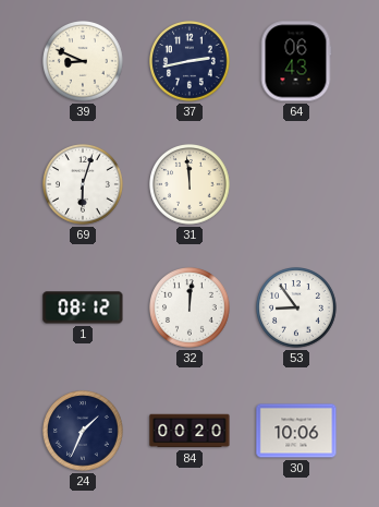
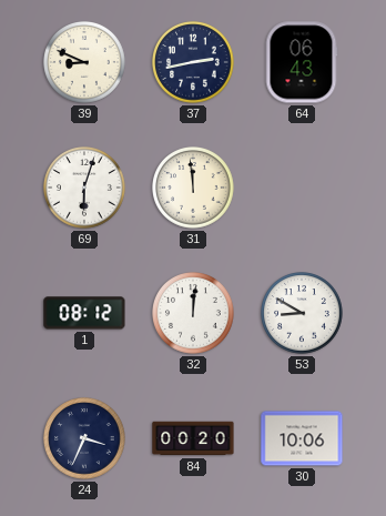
53: 8:54 -> 8:50
24: 1:34 -> 3:34
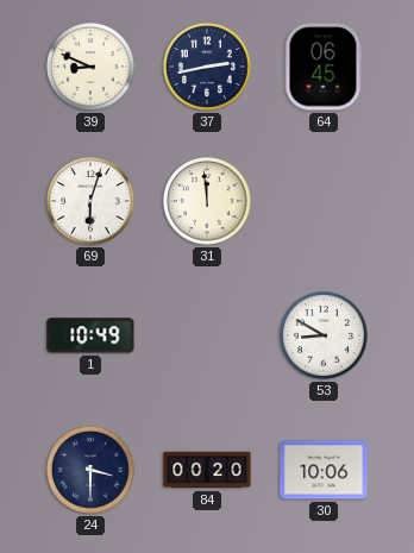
64: 06:43 -> 06:45
1: 08:12 -> 10:49
32: 12:01 -> none
24: 3:34 -> 3:30
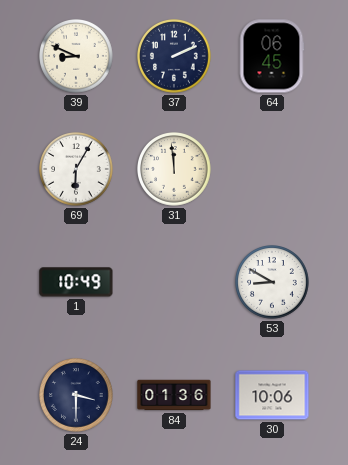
37: 2:43 -> 2:11
69: 6:03 -> 6:05
84: 00:20 -> 01:36
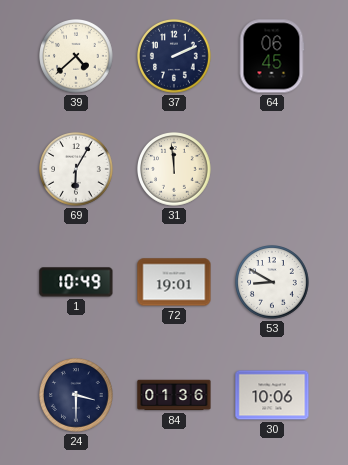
39: 8:49 -> 4:38
72: none -> 19:01
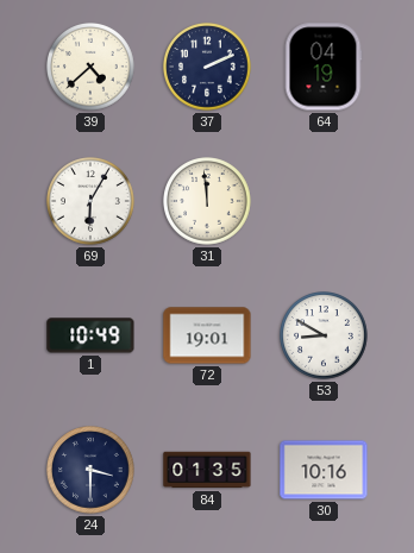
64: 06:45 -> 04:19
84: 01:36 -> 01:35
30: 10:06 -> 10:16
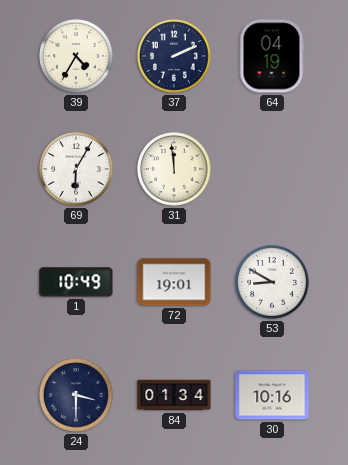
39: 4:38 -> 4:35
84: 01:35 -> 01:34
